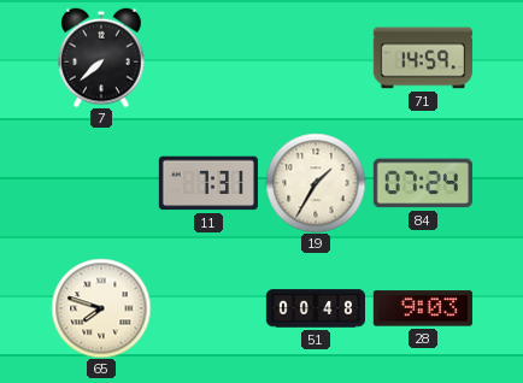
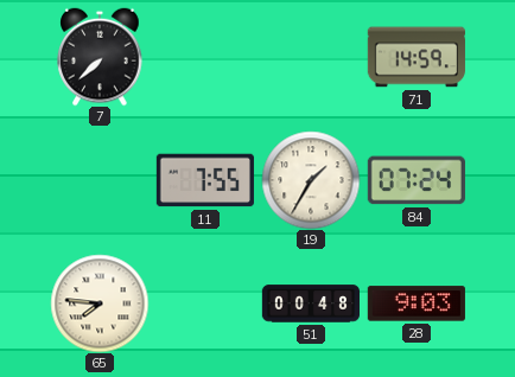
11: 7:31 -> 7:55
65: 7:48 -> 7:46
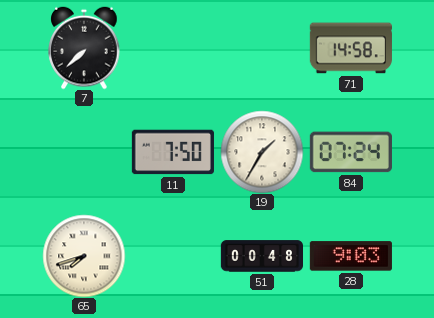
71: 14:59 -> 14:58
11: 7:55 -> 7:50
65: 7:46 -> 7:42
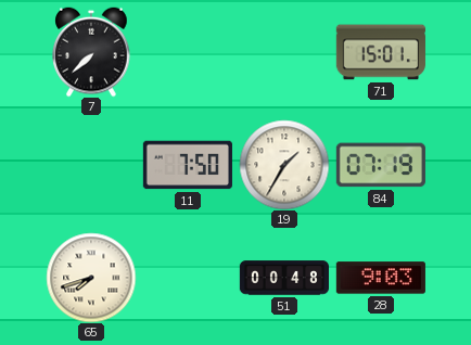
71: 14:58 -> 15:01
84: 07:24 -> 07:19
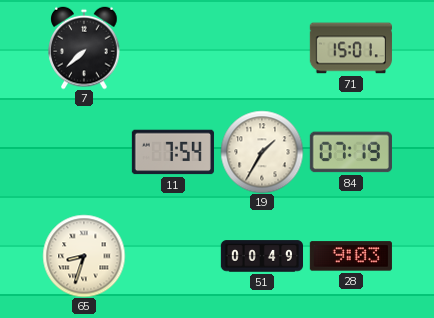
11: 7:50 -> 7:54
65: 7:42 -> 8:33
51: 00:48 -> 00:49
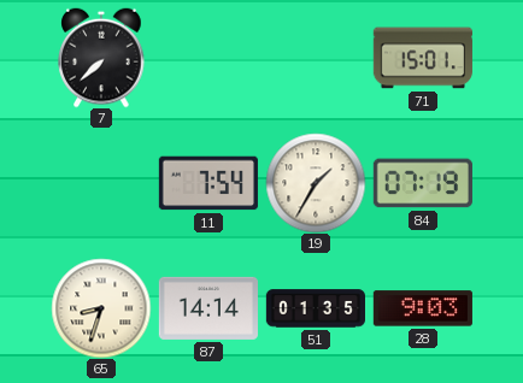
87: none -> 14:14
51: 00:49 -> 01:35
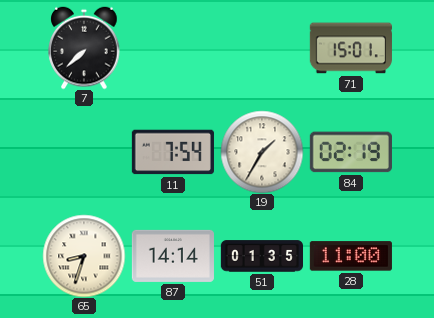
84: 07:19 -> 02:19
28: 9:03 -> 11:00
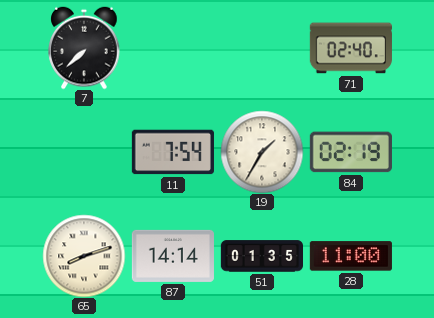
71: 15:01 -> 02:40
65: 8:33 -> 8:12
